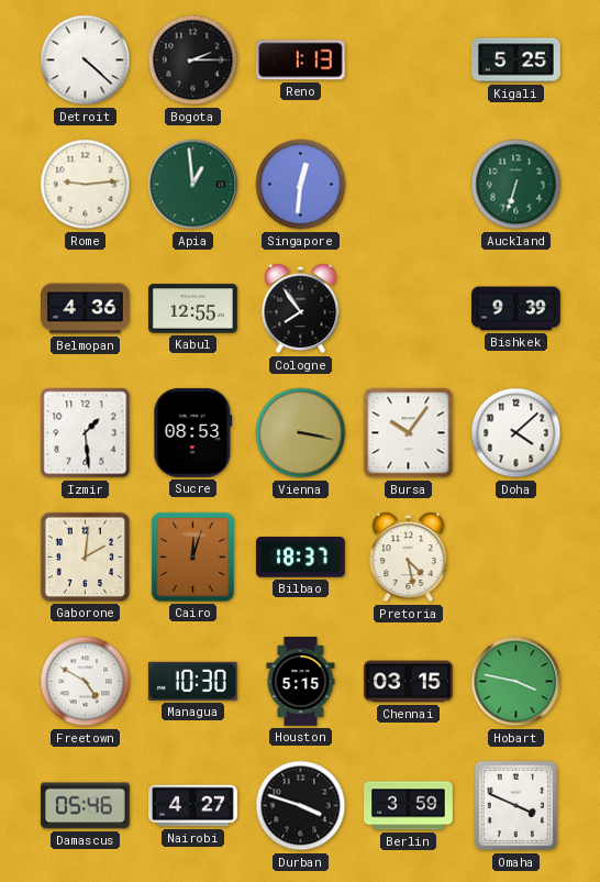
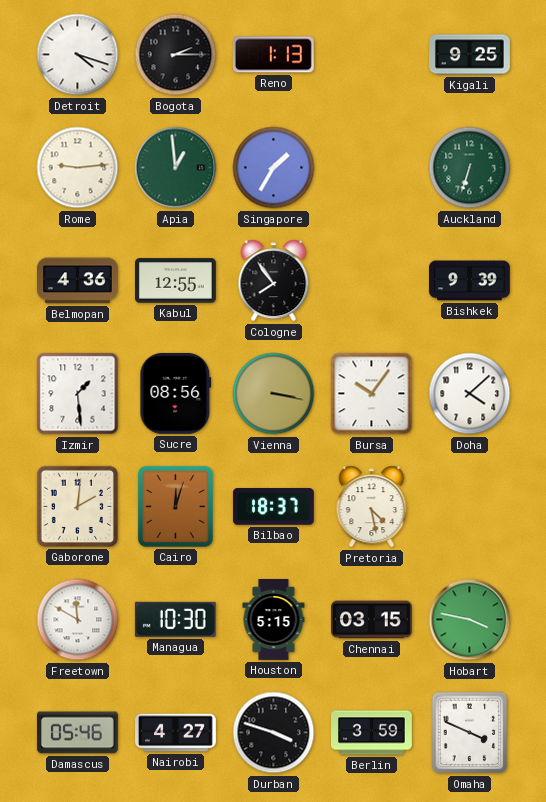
Detroit: 4:22 -> 4:18
Kigali: 5:25 -> 9:25
Singapore: 12:31 -> 1:35
Sucre: 08:53 -> 08:56
Freetown: 4:50 -> 11:50
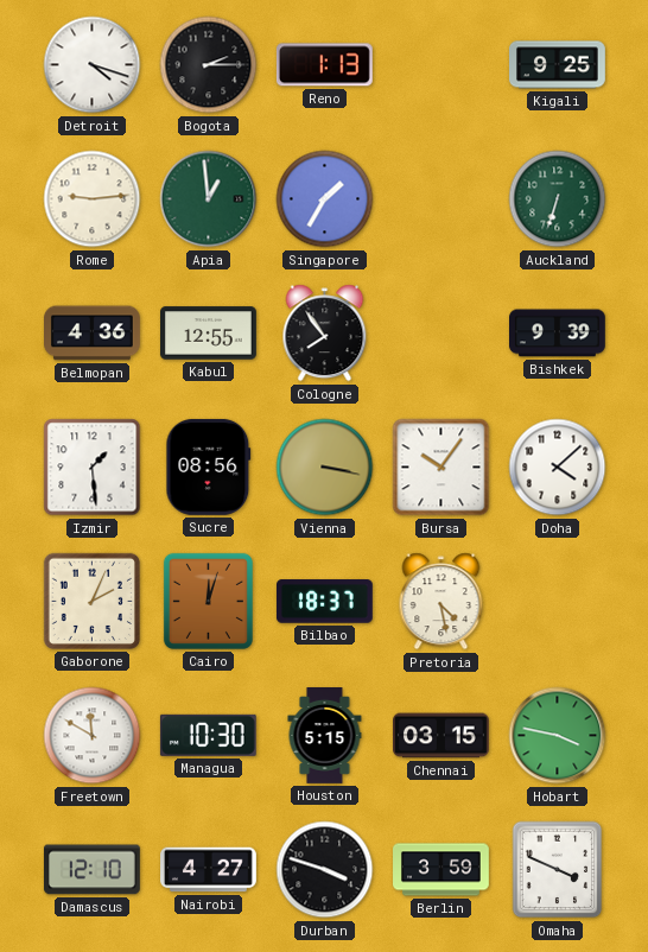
Gaborone: 2:01 -> 2:04
Damascus: 05:46 -> 12:10
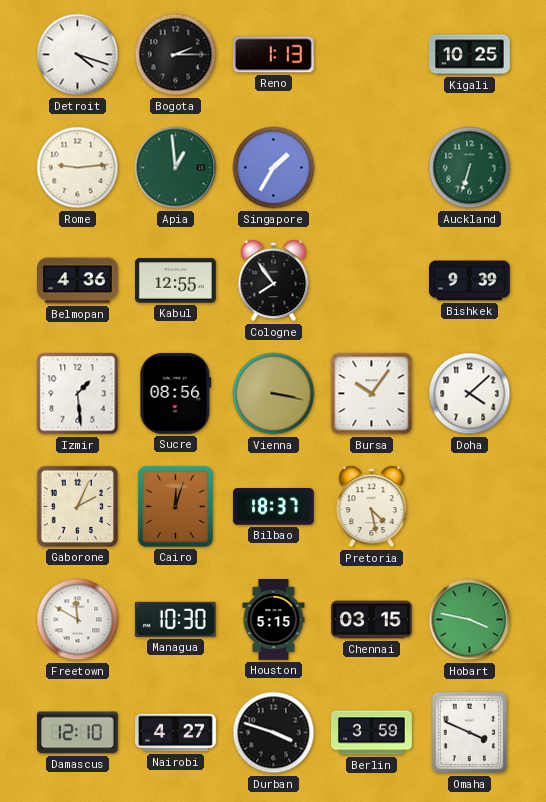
Kigali: 9:25 -> 10:25
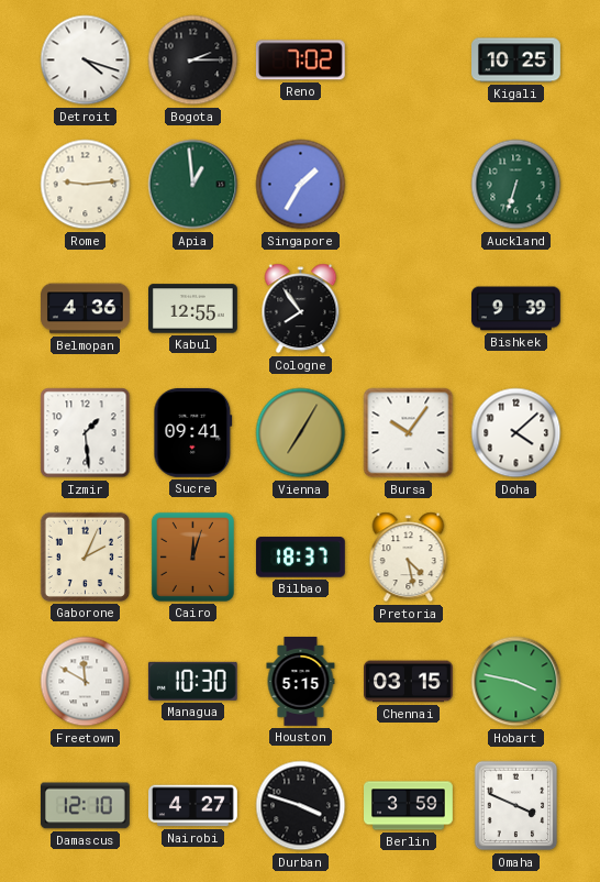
Reno: 1:13 -> 7:02
Sucre: 08:56 -> 09:41
Vienna: 3:17 -> 7:05
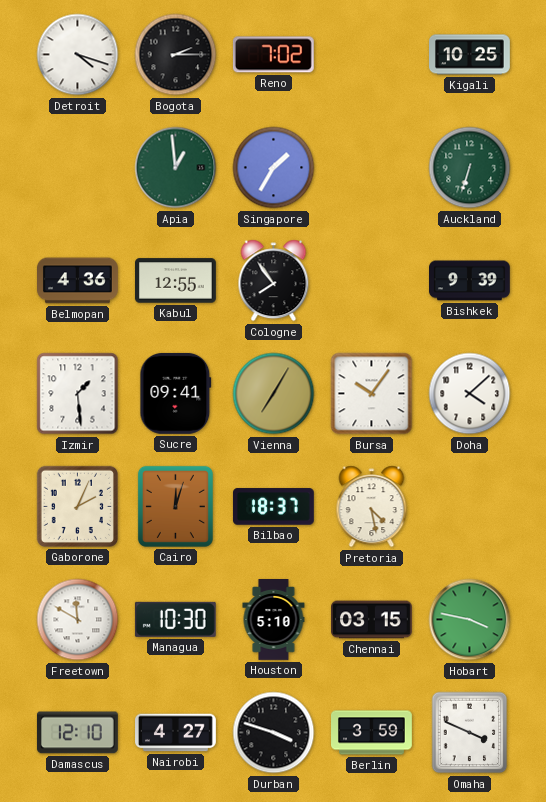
Rome: 9:14 -> none
Houston: 5:15 -> 5:10
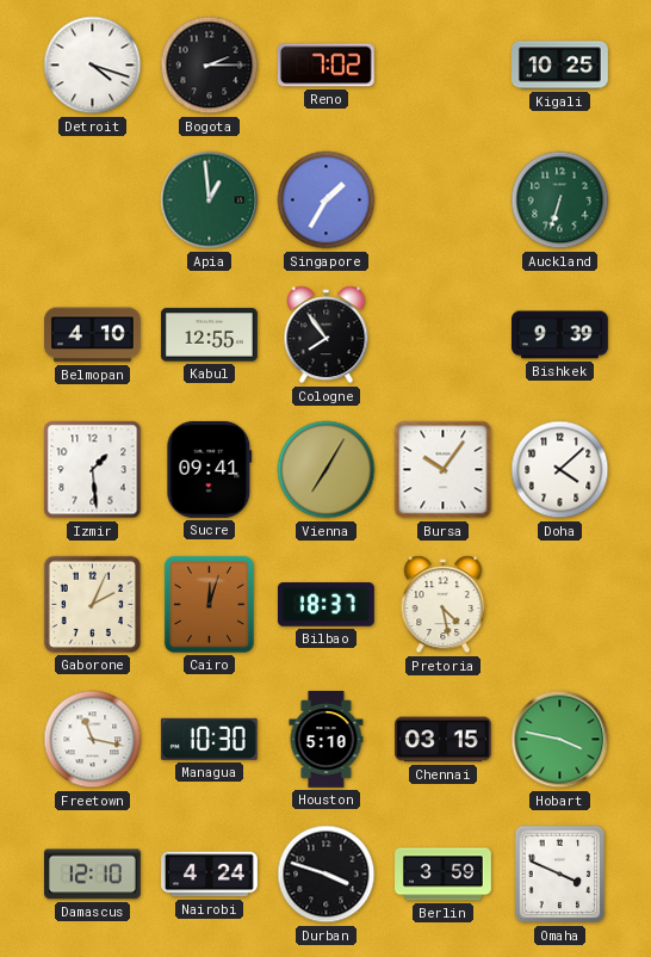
Belmopan: 4:36 -> 4:10
Freetown: 11:50 -> 11:17
Nairobi: 4:27 -> 4:24
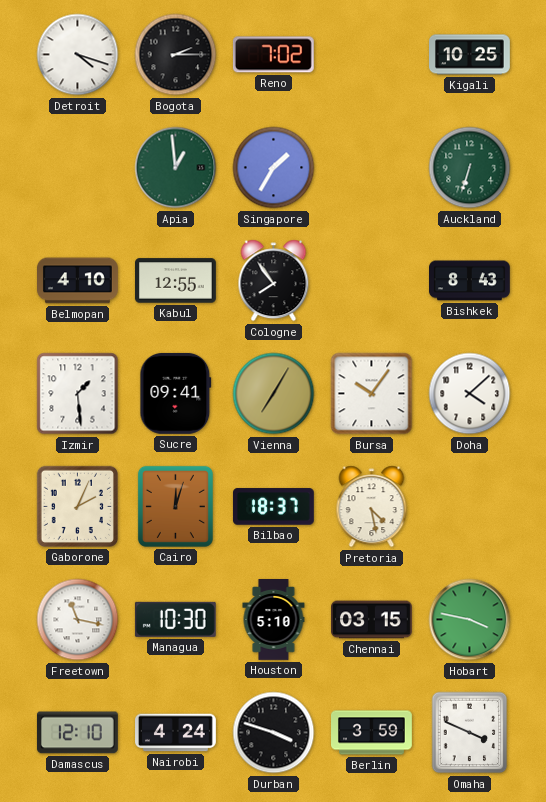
Bishkek: 9:39 -> 8:43
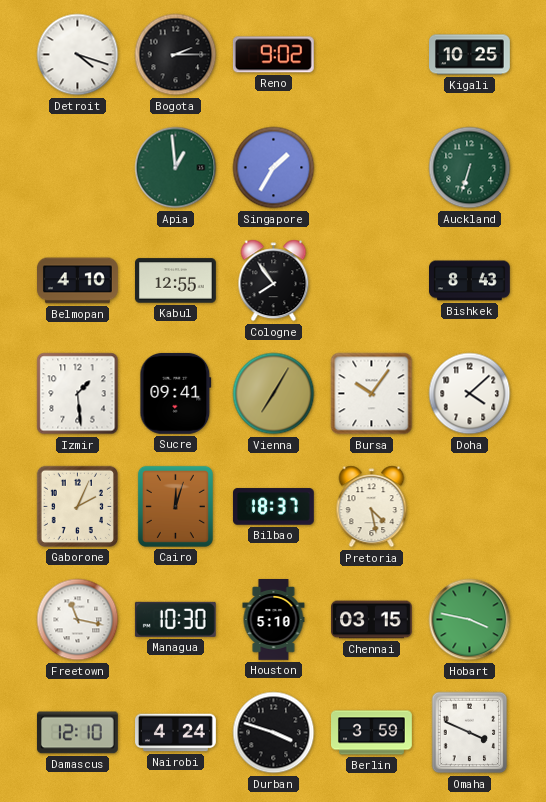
Reno: 7:02 -> 9:02
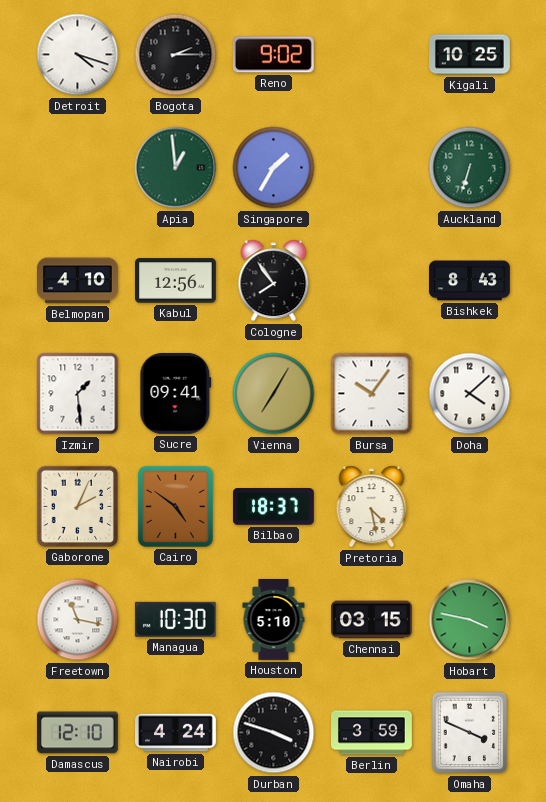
Kabul: 12:55 -> 12:56
Cairo: 12:03 -> 4:51
